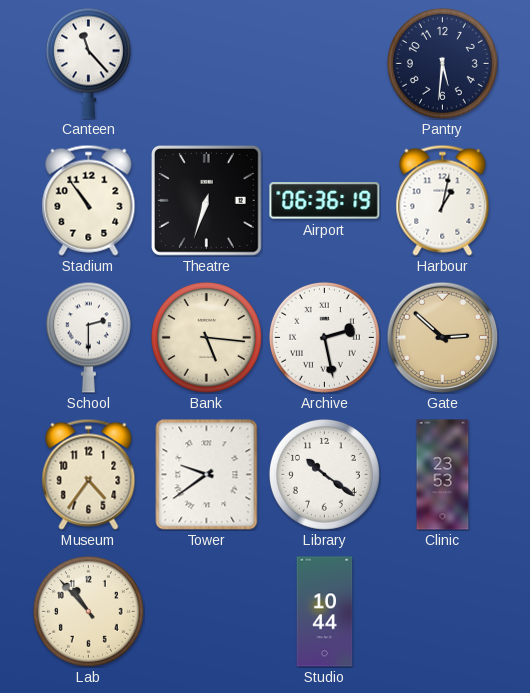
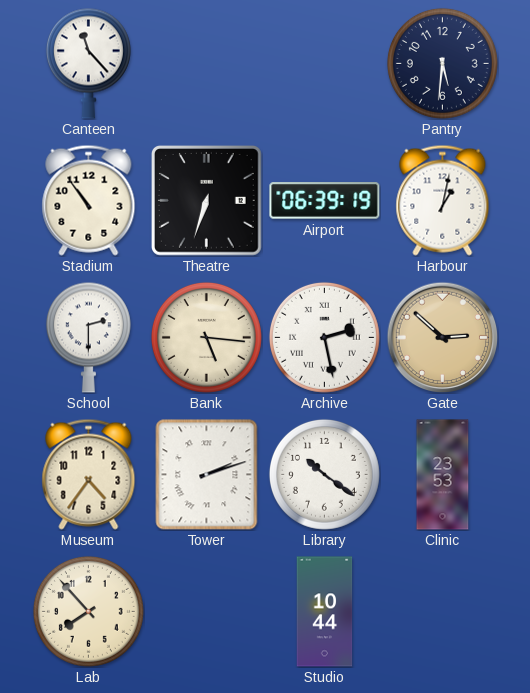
Airport: 06:36 -> 06:39
Tower: 9:39 -> 2:12
Lab: 10:53 -> 7:53
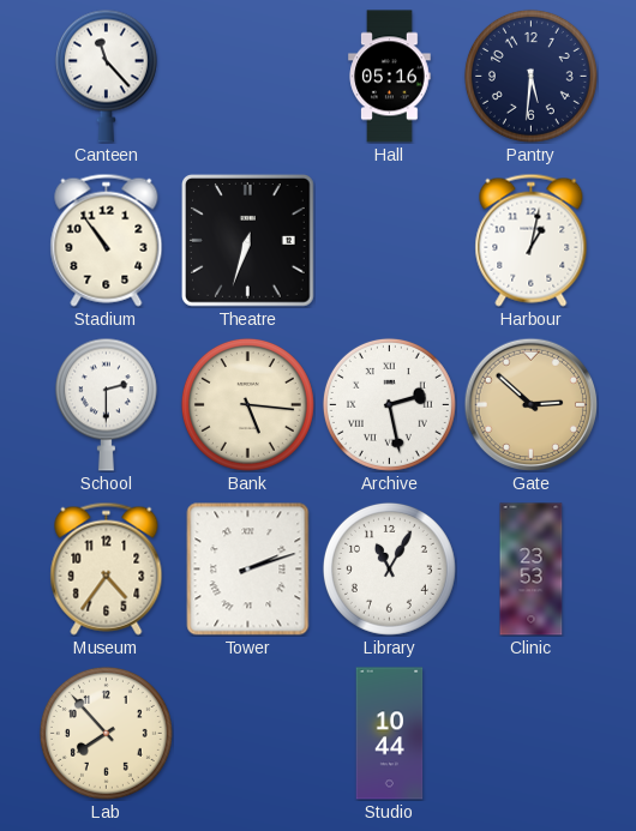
Hall: none -> 05:16
Airport: 06:39 -> none
Library: 10:21 -> 11:05
